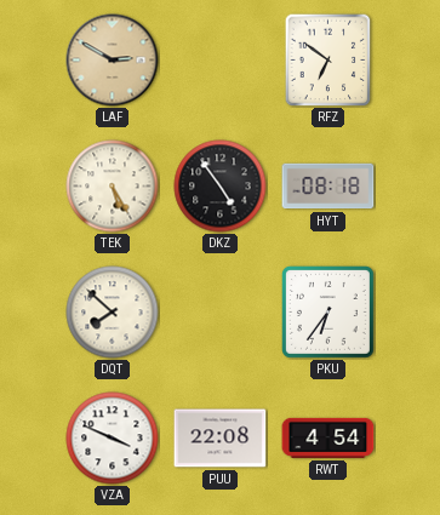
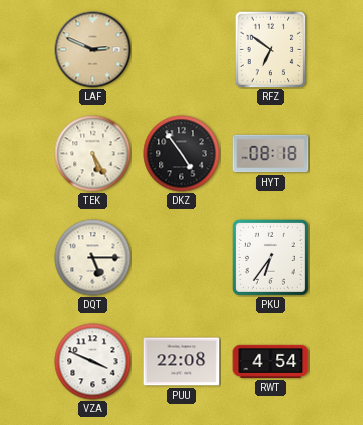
LAF: 2:50 -> 2:49
DQT: 7:52 -> 5:15
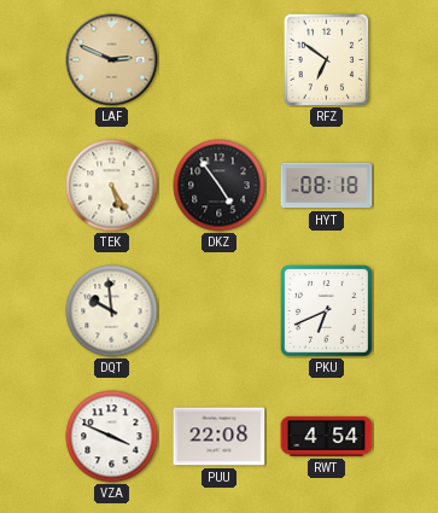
DQT: 5:15 -> 9:59
PKU: 6:36 -> 6:41
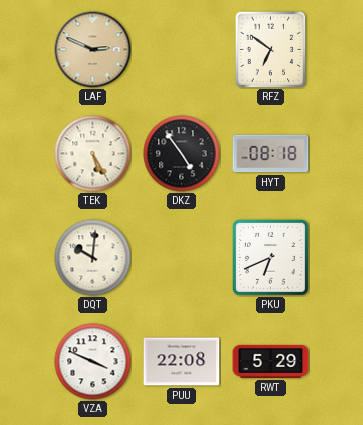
DQT: 9:59 -> 10:01
RWT: 4:54 -> 5:29
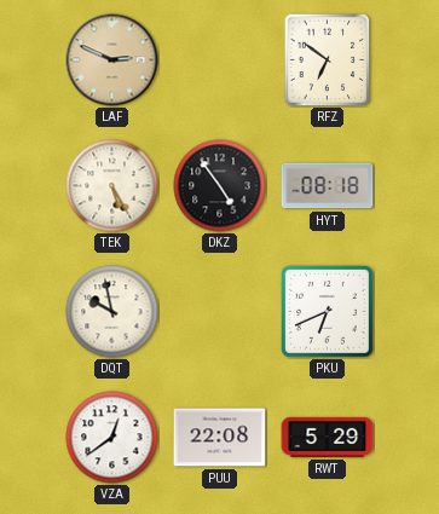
DQT: 10:01 -> 9:58
VZA: 3:49 -> 12:39
